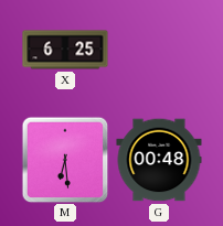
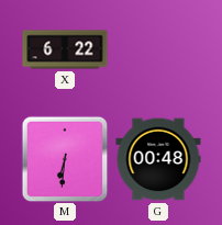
X: 6:25 -> 6:22
M: 6:29 -> 6:31
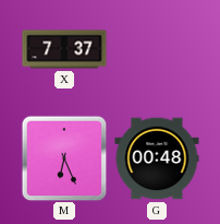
X: 6:22 -> 7:37
M: 6:31 -> 6:26
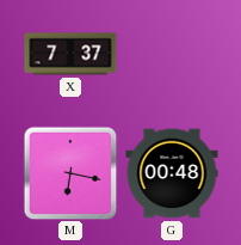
M: 6:26 -> 6:17
